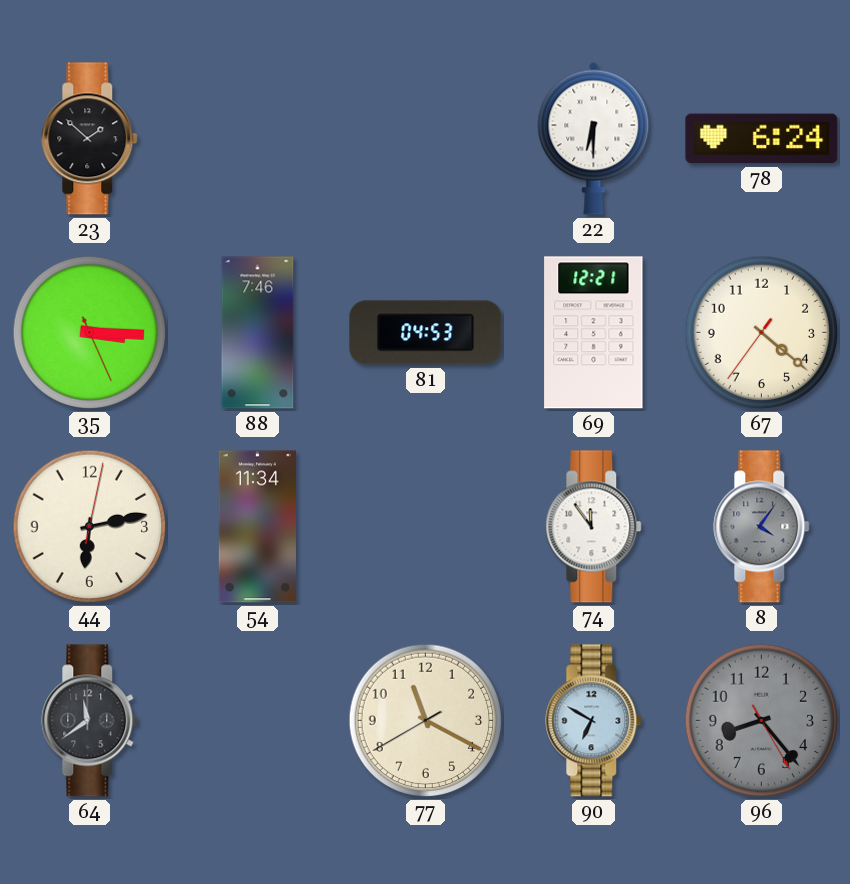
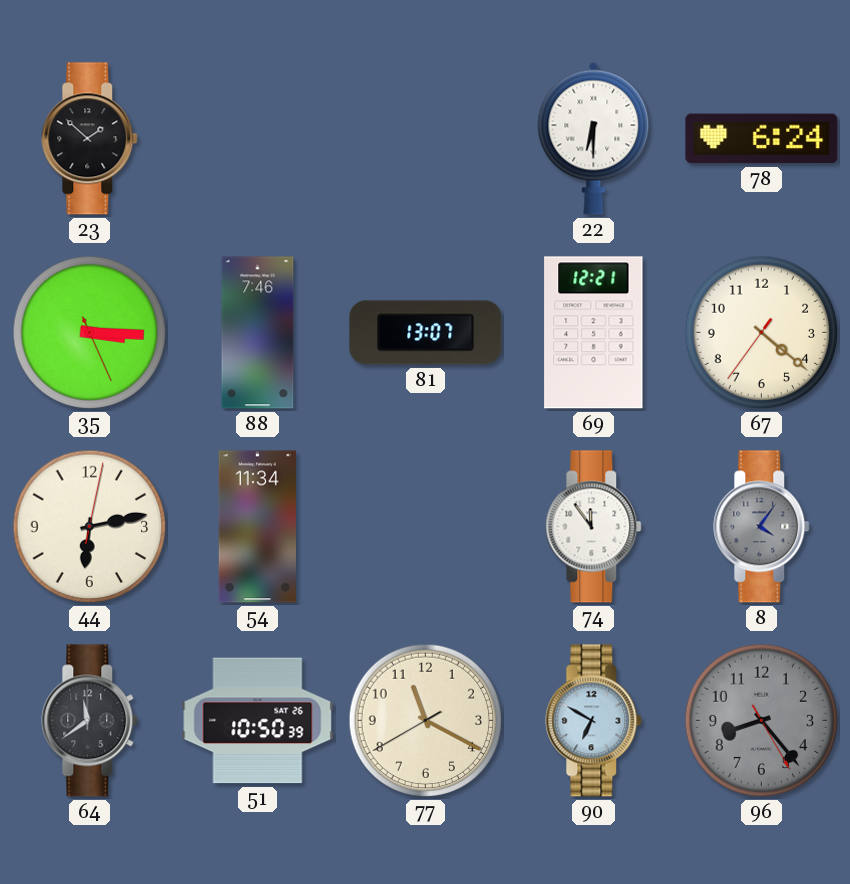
81: 04:53 -> 13:07
51: none -> 10:50
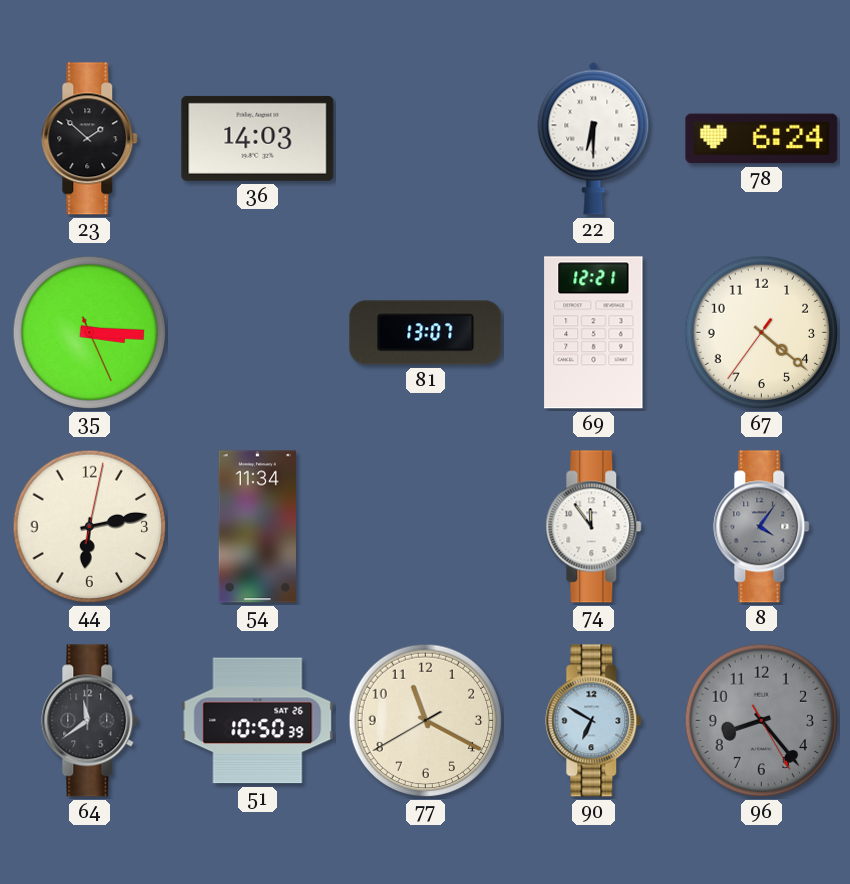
36: none -> 14:03
88: 7:46 -> none
